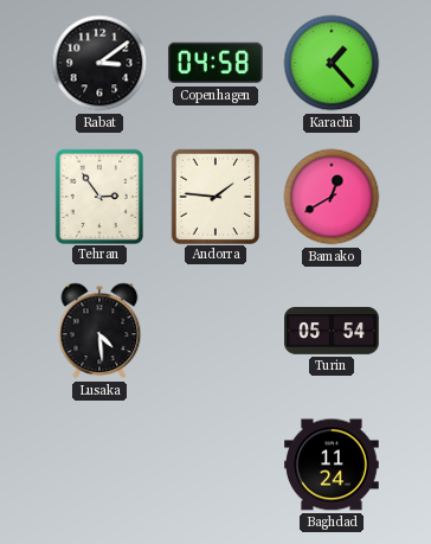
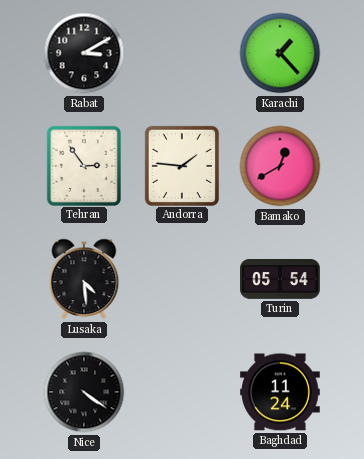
Rabat: 3:09 -> 3:10
Copenhagen: 04:58 -> none
Nice: none -> 4:21
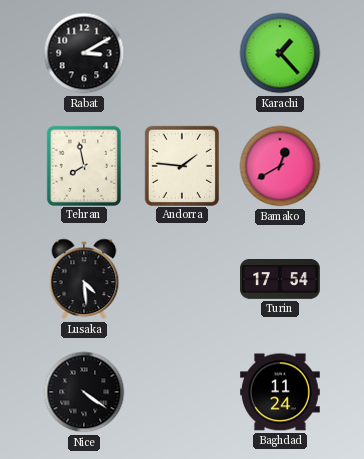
Tehran: 2:54 -> 7:58
Turin: 05:54 -> 17:54
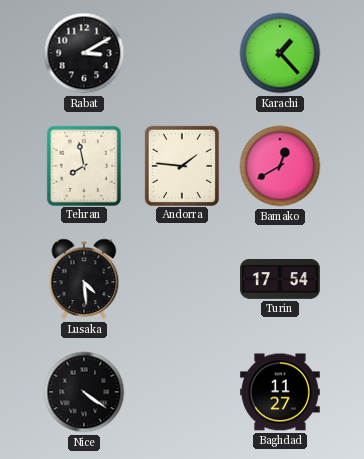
Baghdad: 11:24 -> 11:27
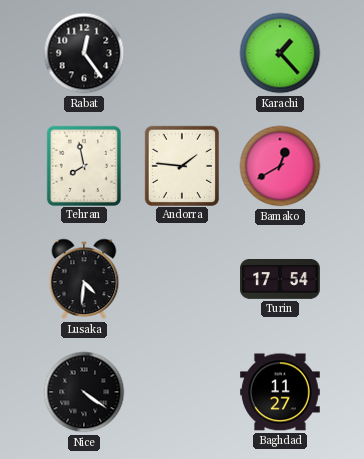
Rabat: 3:10 -> 12:24
Lusaka: 4:29 -> 4:31
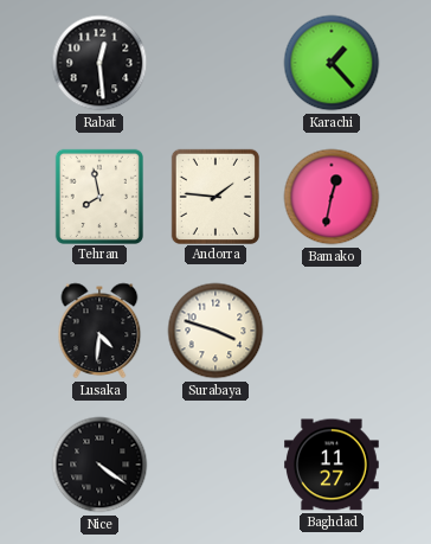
Rabat: 12:24 -> 12:29
Bamako: 12:40 -> 12:32
Surabaya: none -> 3:48
Turin: 17:54 -> none
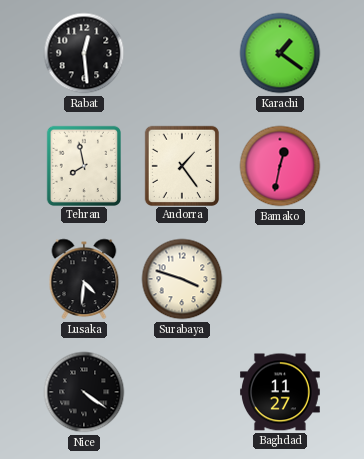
Karachi: 1:23 -> 1:21
Andorra: 1:46 -> 1:24
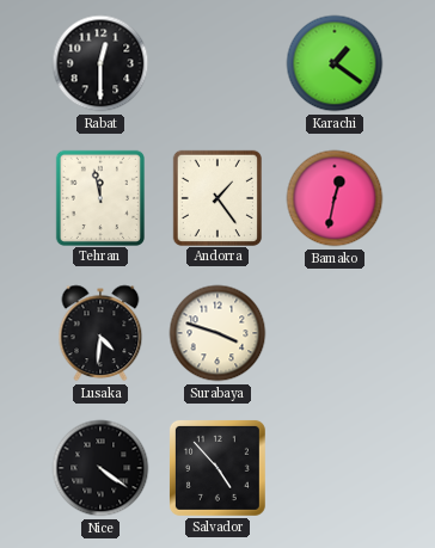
Rabat: 12:29 -> 12:30
Tehran: 7:58 -> 11:58
Salvador: none -> 4:53
Baghdad: 11:27 -> none
